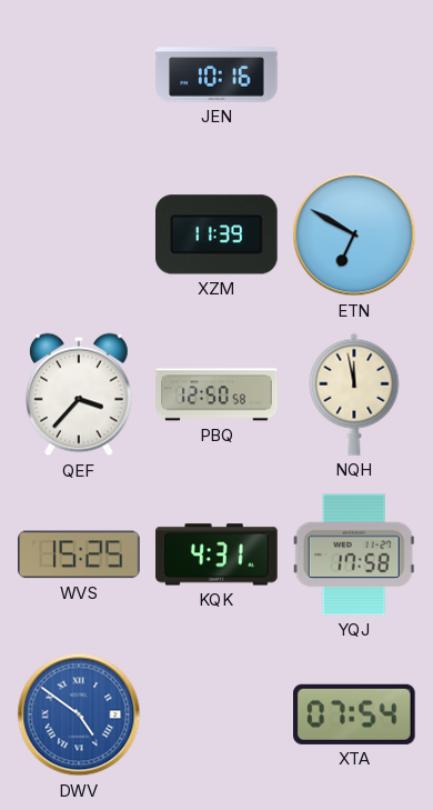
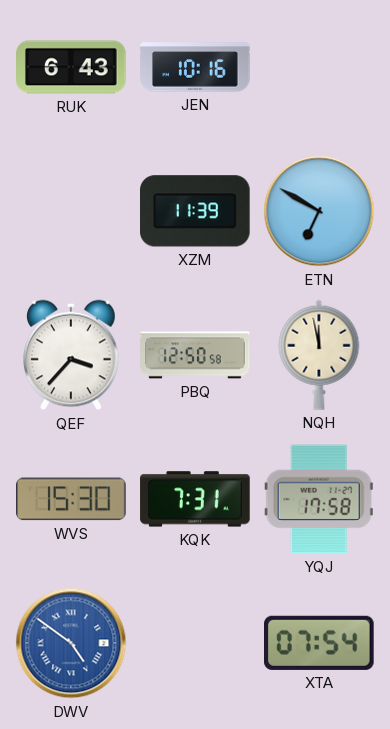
RUK: none -> 6:43
WVS: 15:25 -> 15:30
KQK: 4:31 -> 7:31
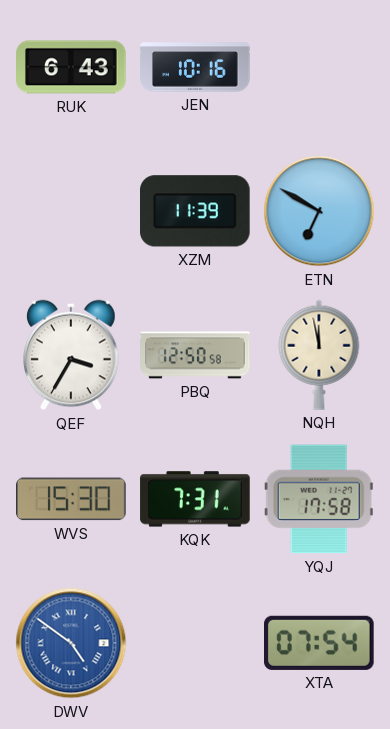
QEF: 3:37 -> 3:35
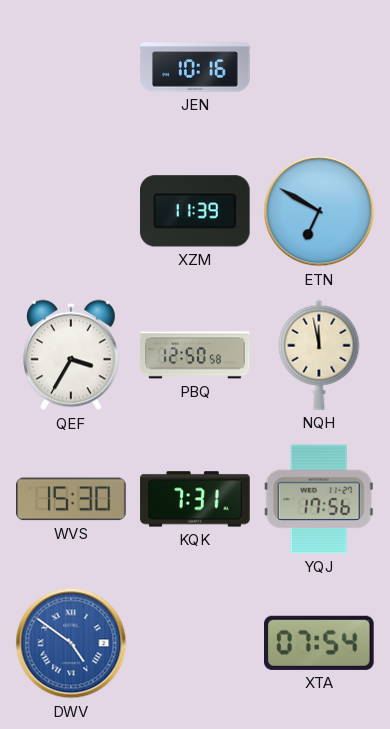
RUK: 6:43 -> none
YQJ: 17:58 -> 17:56
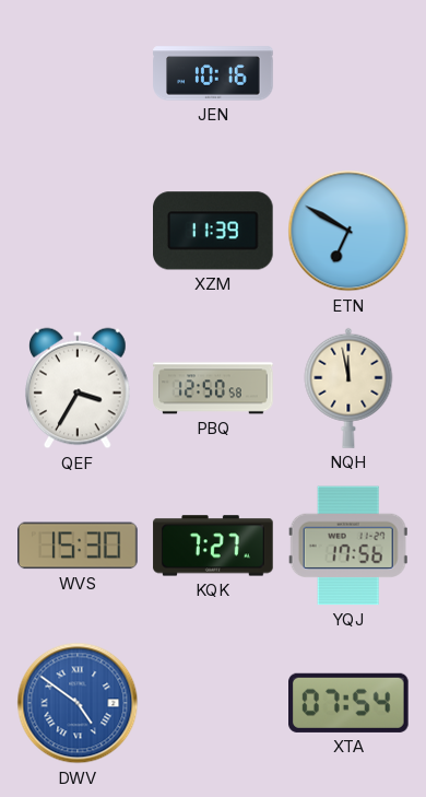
KQK: 7:31 -> 7:27
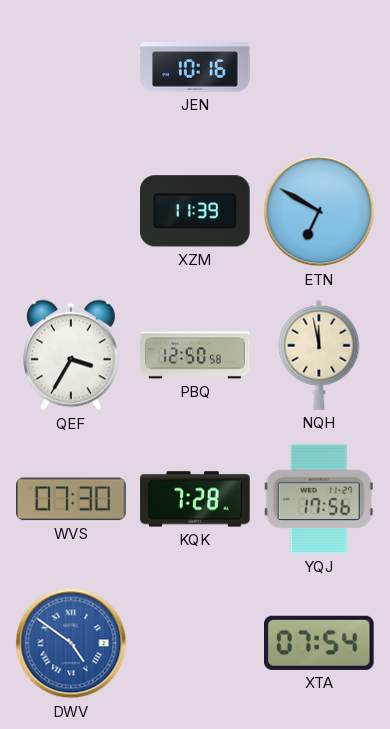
WVS: 15:30 -> 07:30
KQK: 7:27 -> 7:28
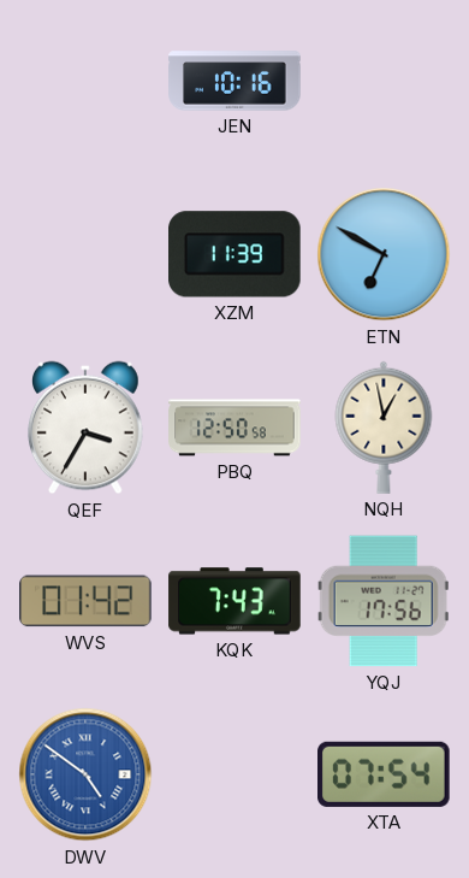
NQH: 11:58 -> 12:58
WVS: 07:30 -> 01:42
KQK: 7:28 -> 7:43
